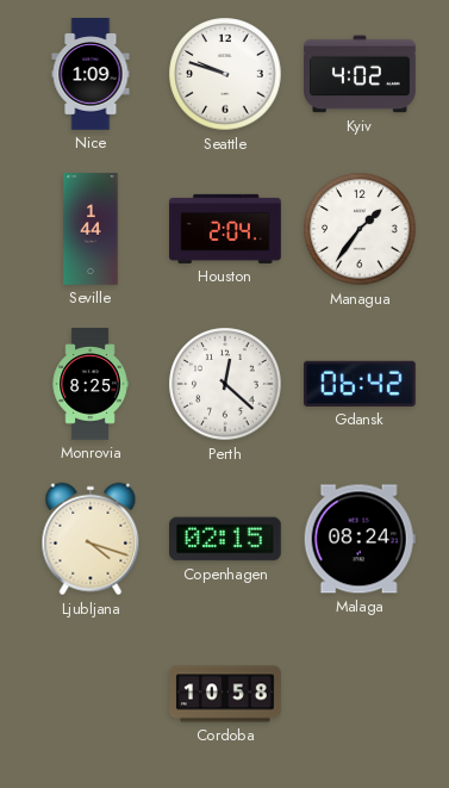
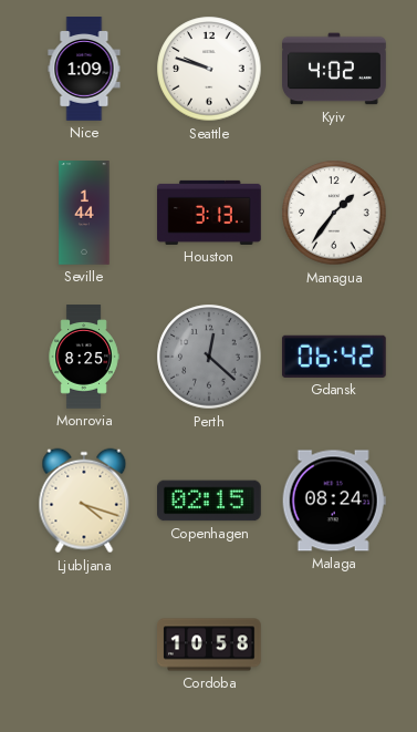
Houston: 2:04 -> 3:13
Perth dial: white -> grey
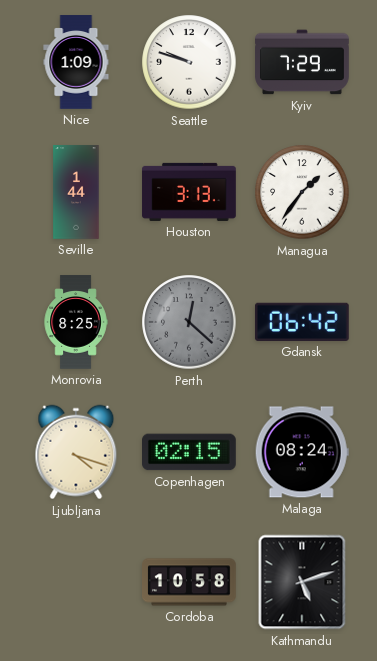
Kyiv: 4:02 -> 7:29
Kathmandu: none -> 5:12
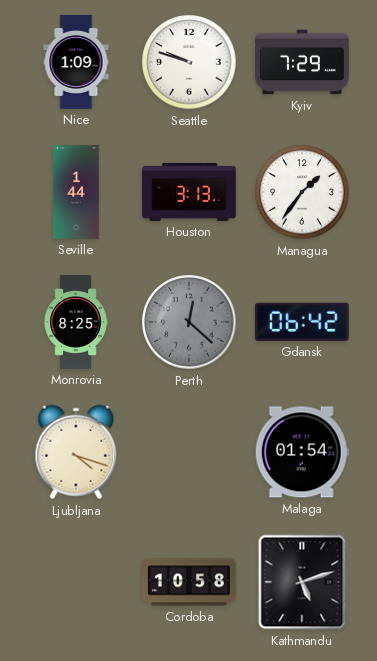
Copenhagen: 02:15 -> none
Malaga: 08:24 -> 01:54
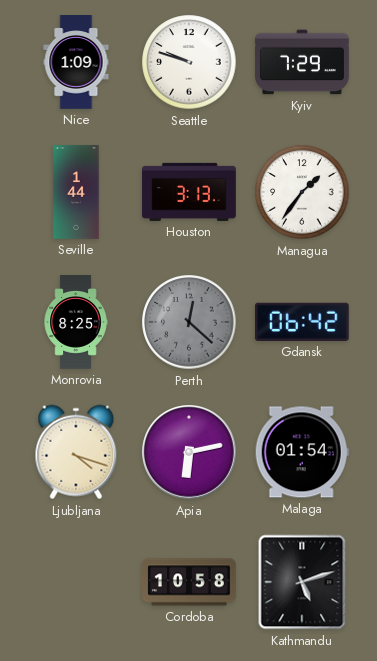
Apia: none -> 6:13
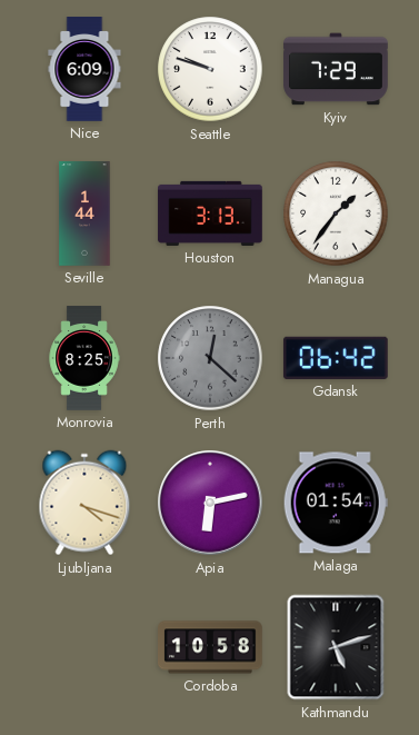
Nice: 1:09 -> 6:09
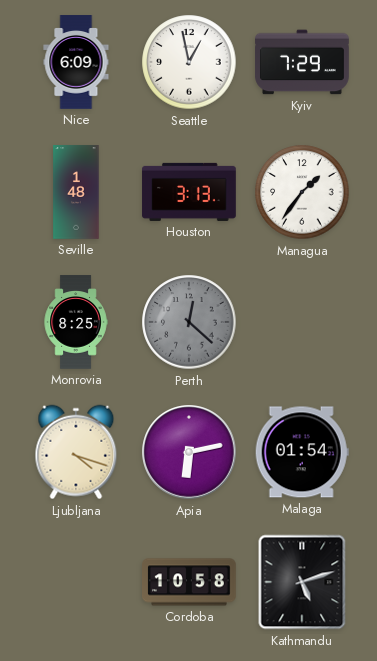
Seattle: 9:48 -> 12:58
Seville: 1:44 -> 1:48
Gdansk: 06:42 -> none
